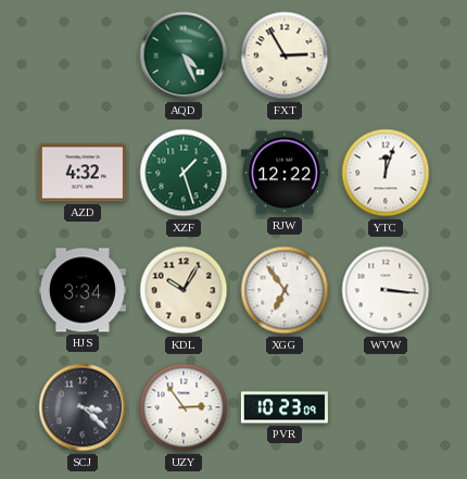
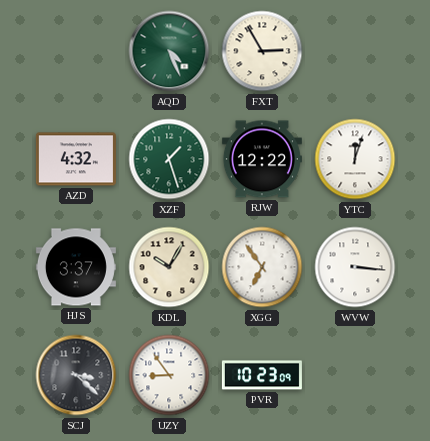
HJS: 3:34 -> 3:37
UZY: 2:54 -> 8:54
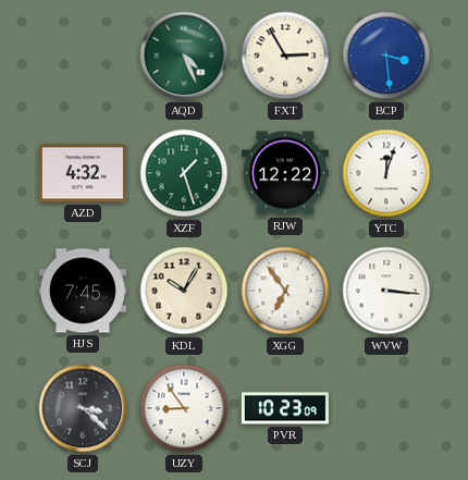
BCP: none -> 3:29
HJS: 3:37 -> 7:45
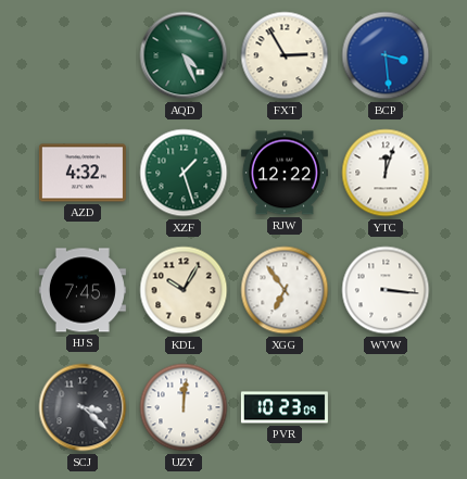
UZY: 8:54 -> 12:01
